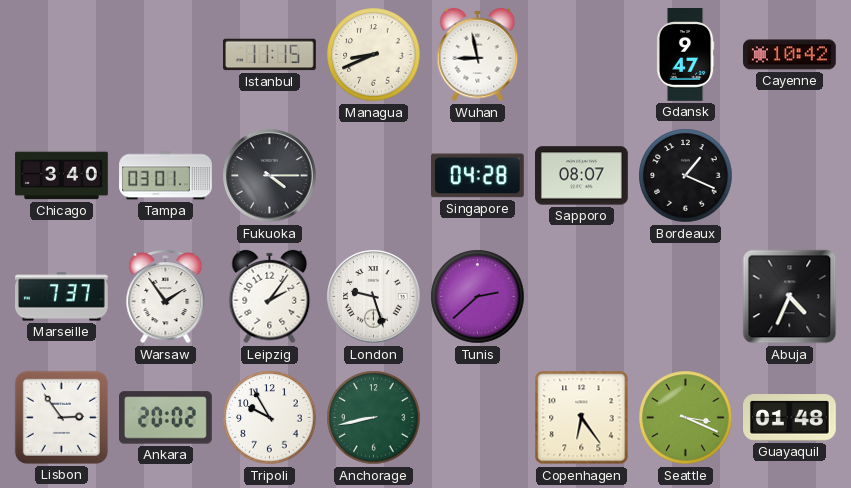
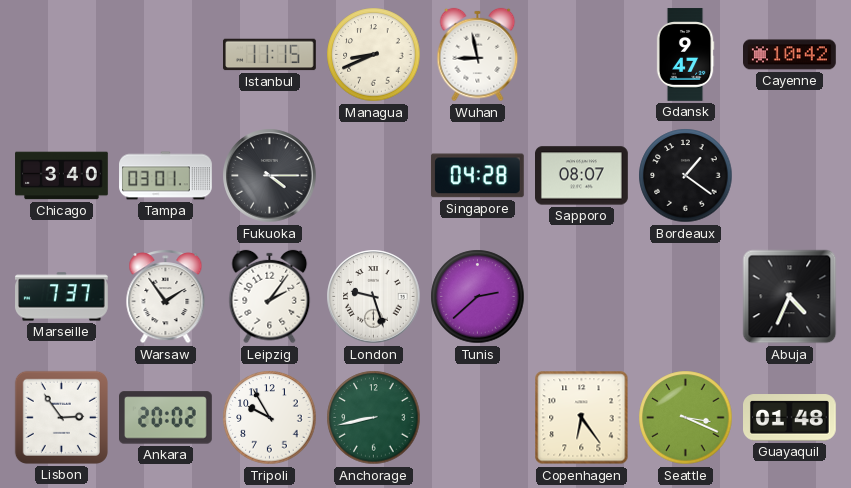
Bordeaux: 1:19 -> 1:21
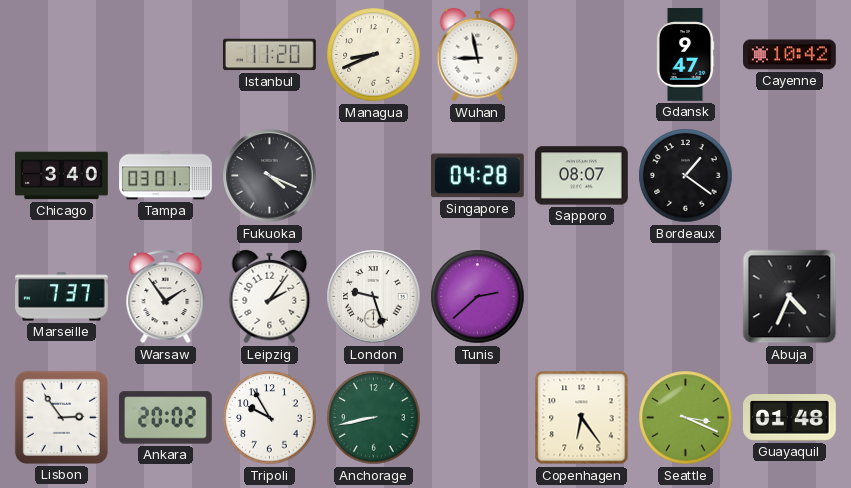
Istanbul: 11:15 -> 11:20
Fukuoka: 4:15 -> 4:19
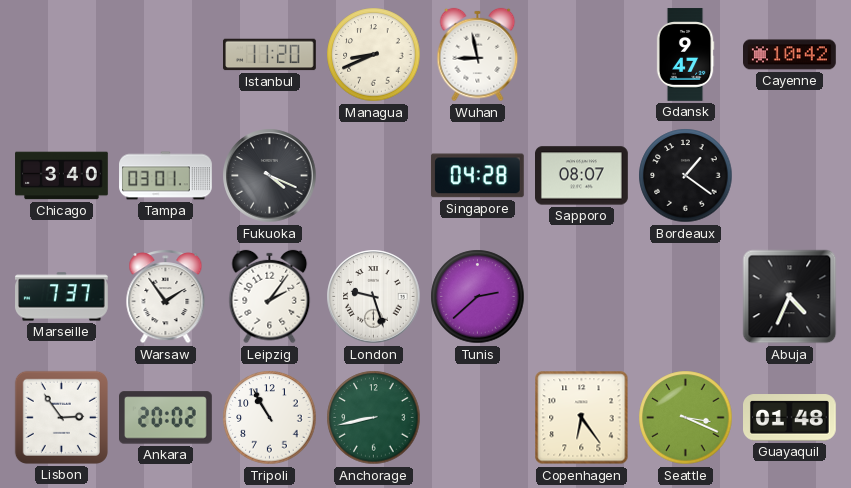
Tripoli: 9:55 -> 10:55
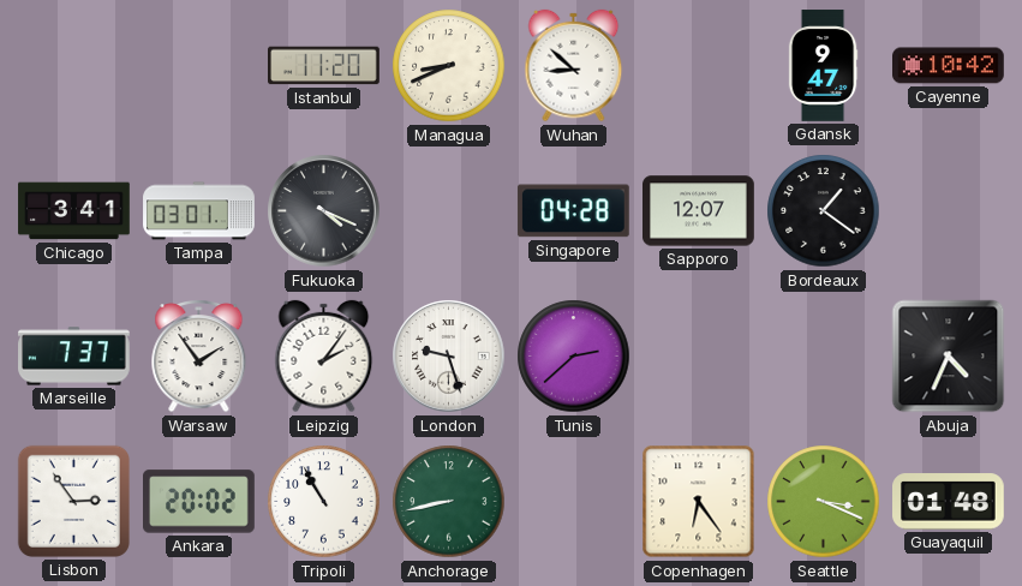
Wuhan: 8:58 -> 8:52
Chicago: 3:40 -> 3:41
Sapporo: 08:07 -> 12:07
